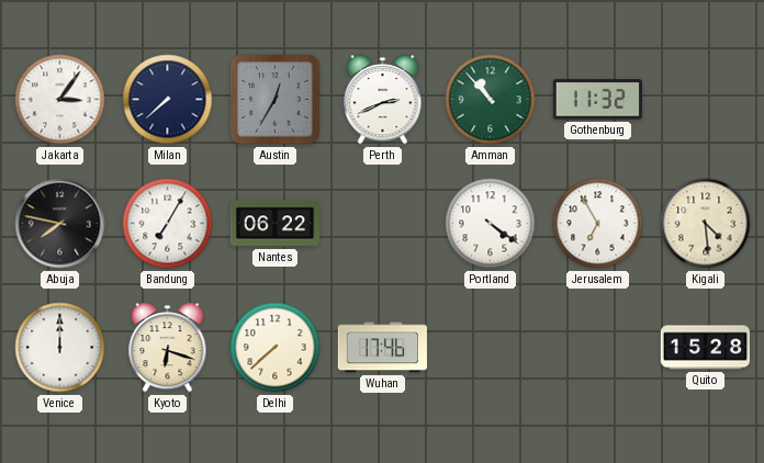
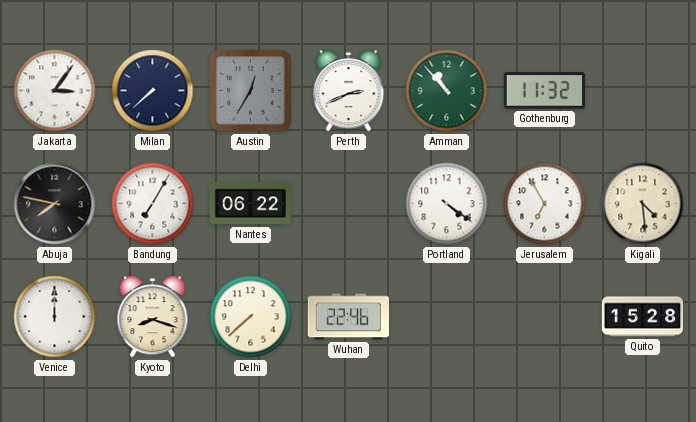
Kyoto: 6:18 -> 8:18
Wuhan: 17:46 -> 22:46
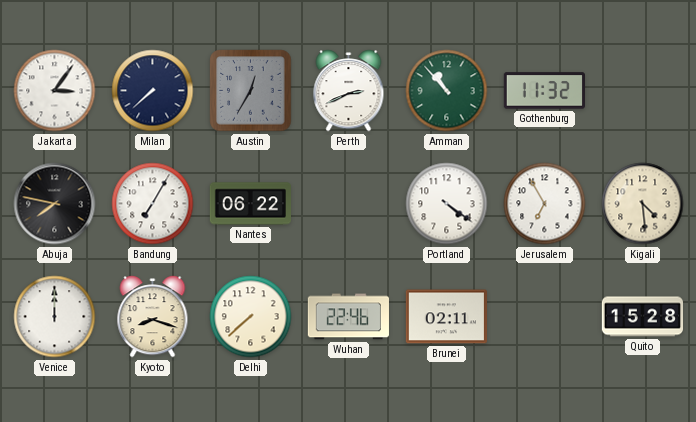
Brunei: none -> 02:11
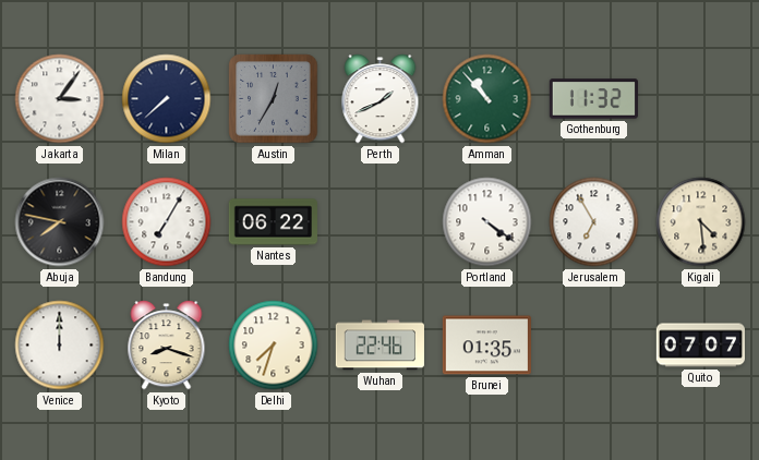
Perth: 2:41 -> 1:41
Delhi: 7:38 -> 7:33
Brunei: 02:11 -> 01:35
Quito: 15:28 -> 07:07
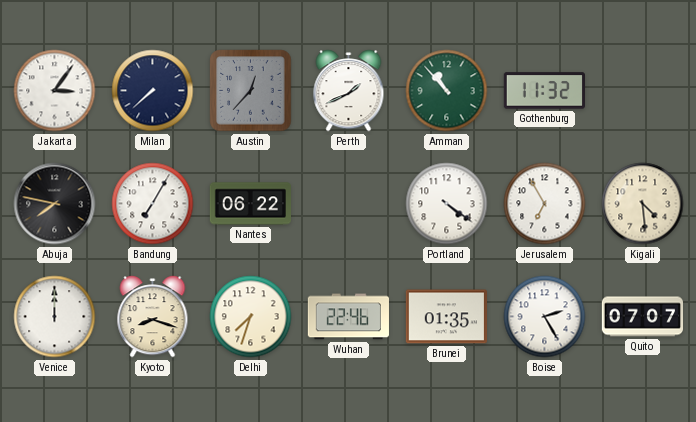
Austin: 12:35 -> 12:37
Boise: none -> 2:25
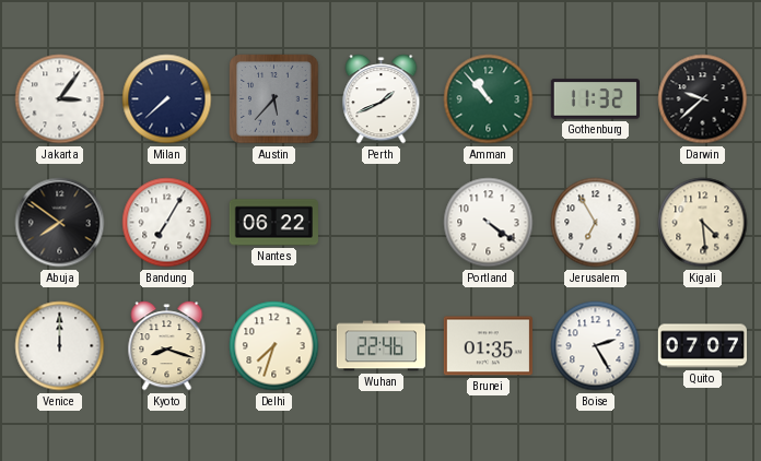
Austin: 12:37 -> 5:37
Darwin: none -> 9:38
Abuja: 7:47 -> 7:51
